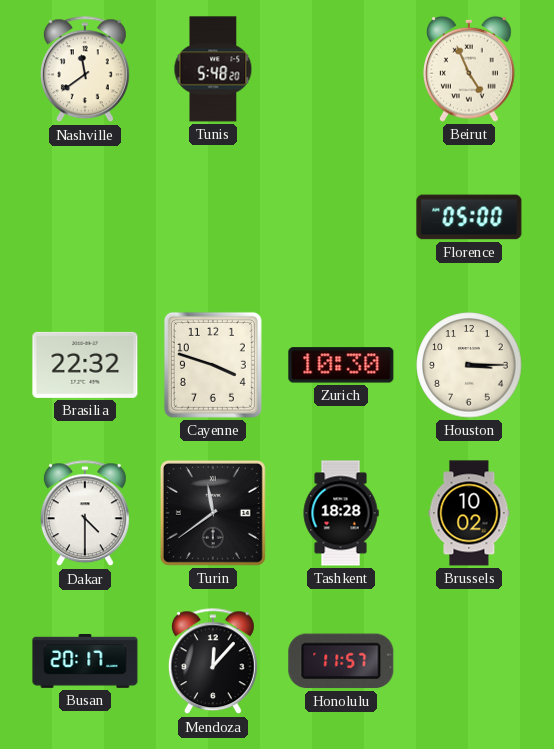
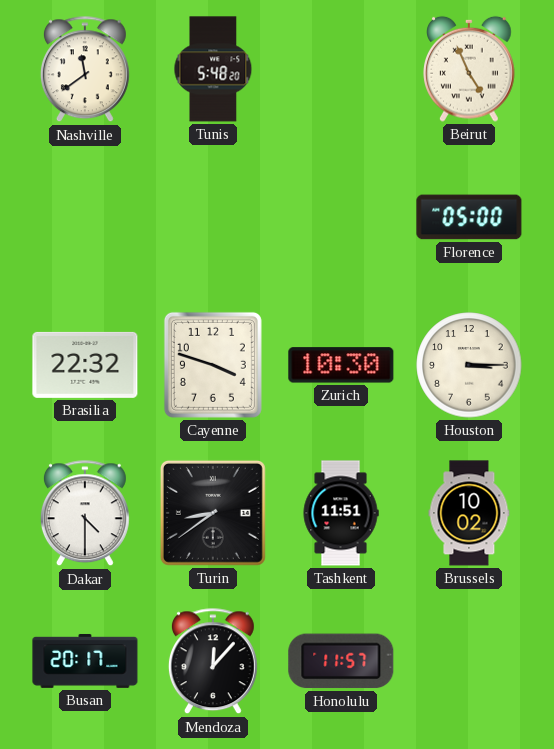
Turin: 11:39 -> 8:39
Tashkent: 18:28 -> 11:51
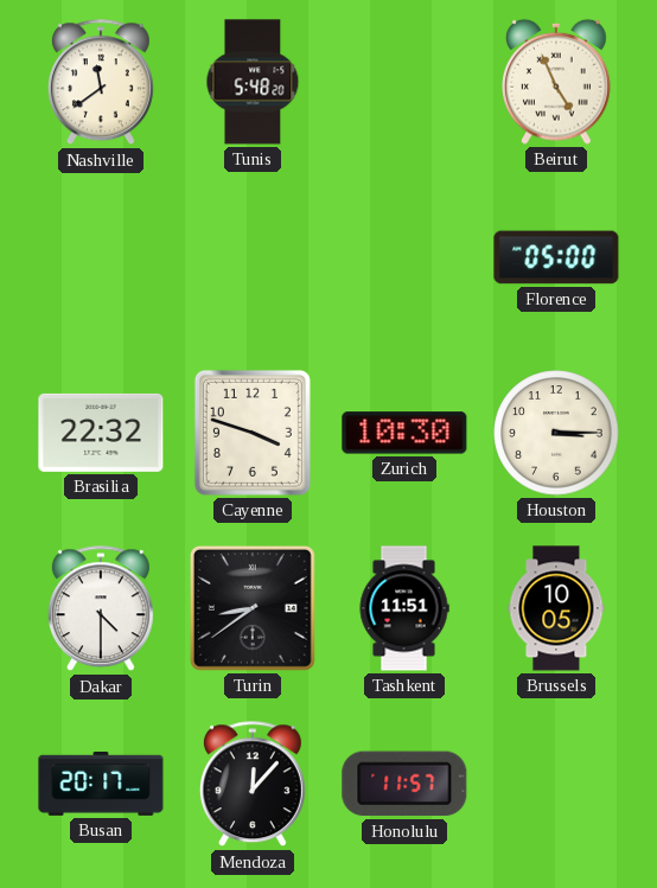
Brussels: 10:02 -> 10:05
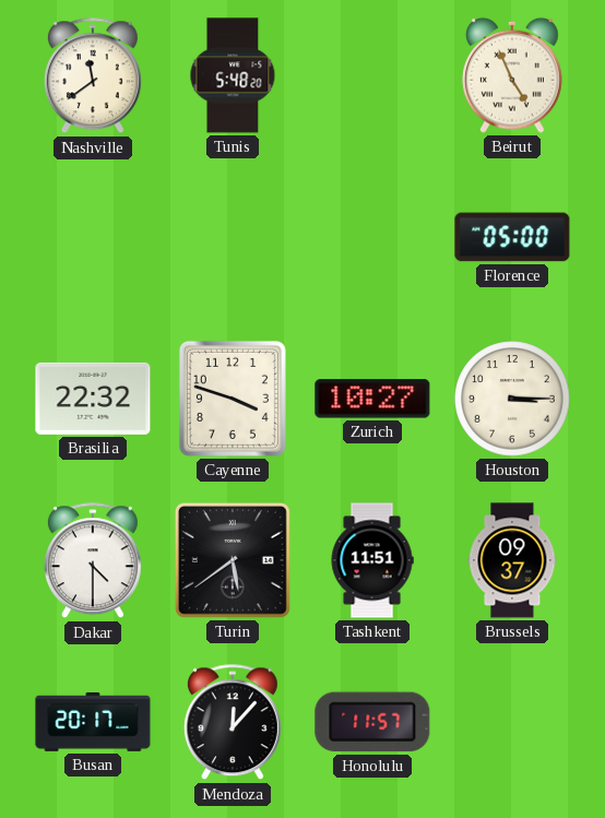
Zurich: 10:30 -> 10:27
Turin: 8:39 -> 5:39
Brussels: 10:05 -> 09:37
